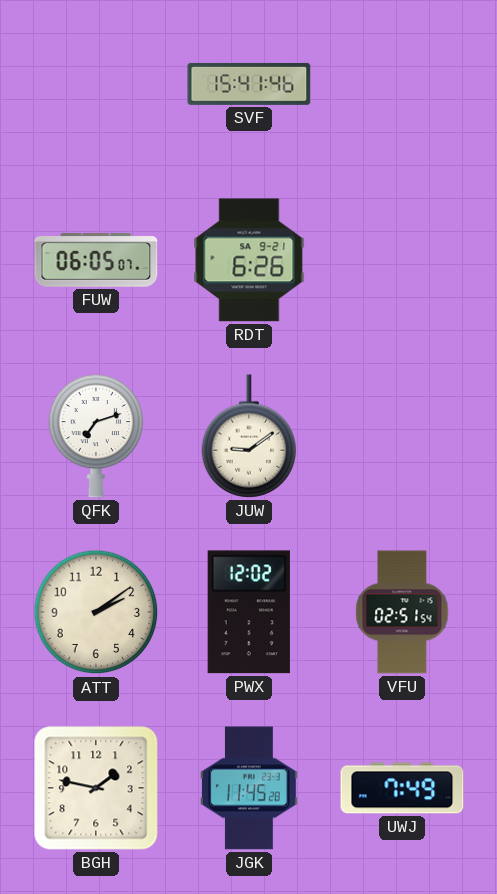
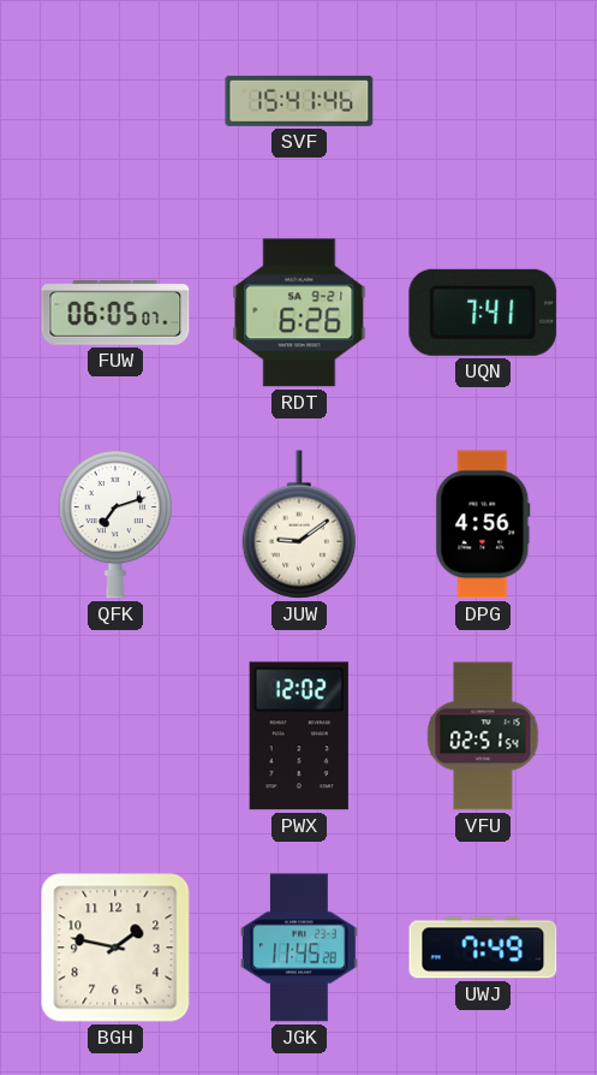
UQN: none -> 7:41
DPG: none -> 4:56
ATT: 2:09 -> none
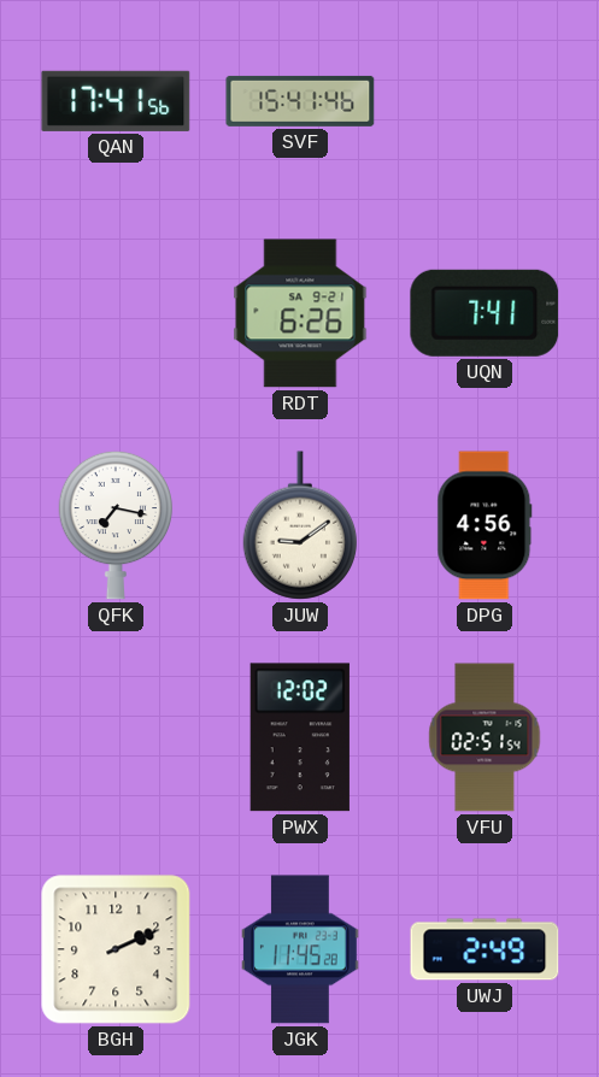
QAN: none -> 17:41
FUW: 06:05 -> none
QFK: 7:12 -> 7:17
BGH: 1:47 -> 2:11
UWJ: 7:49 -> 2:49
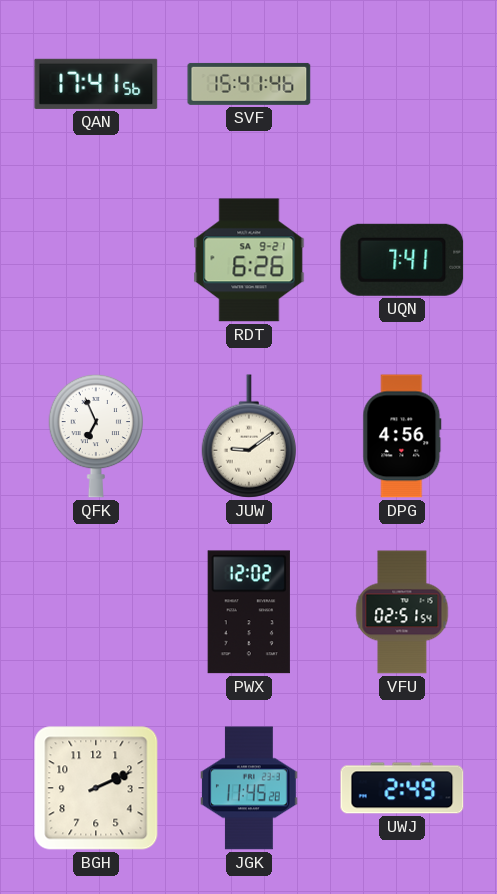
QFK: 7:17 -> 6:56
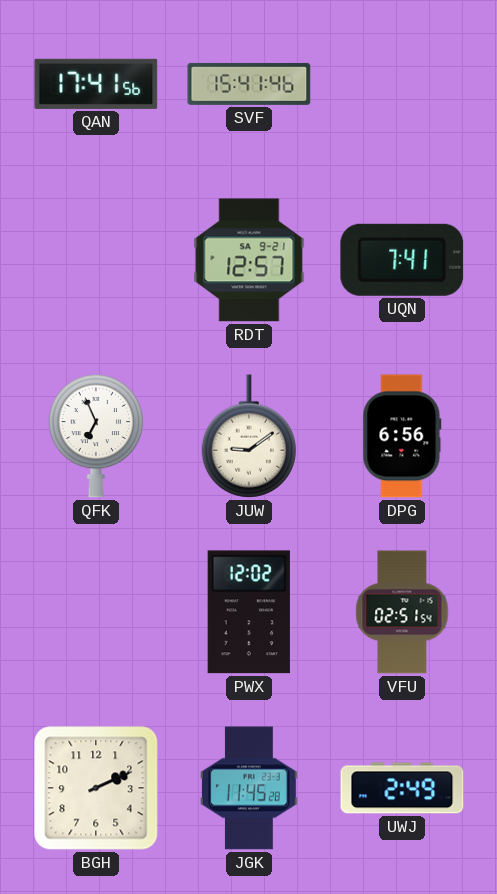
RDT: 6:26 -> 12:57
DPG: 4:56 -> 6:56
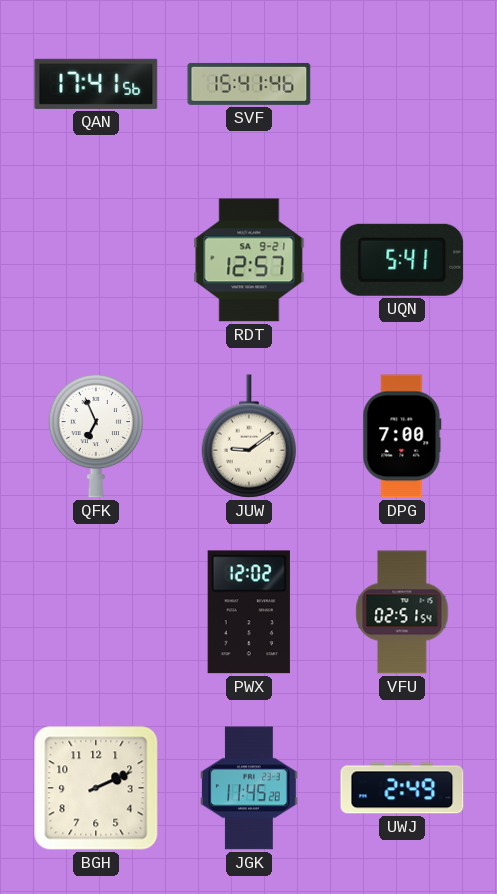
UQN: 7:41 -> 5:41
DPG: 6:56 -> 7:00
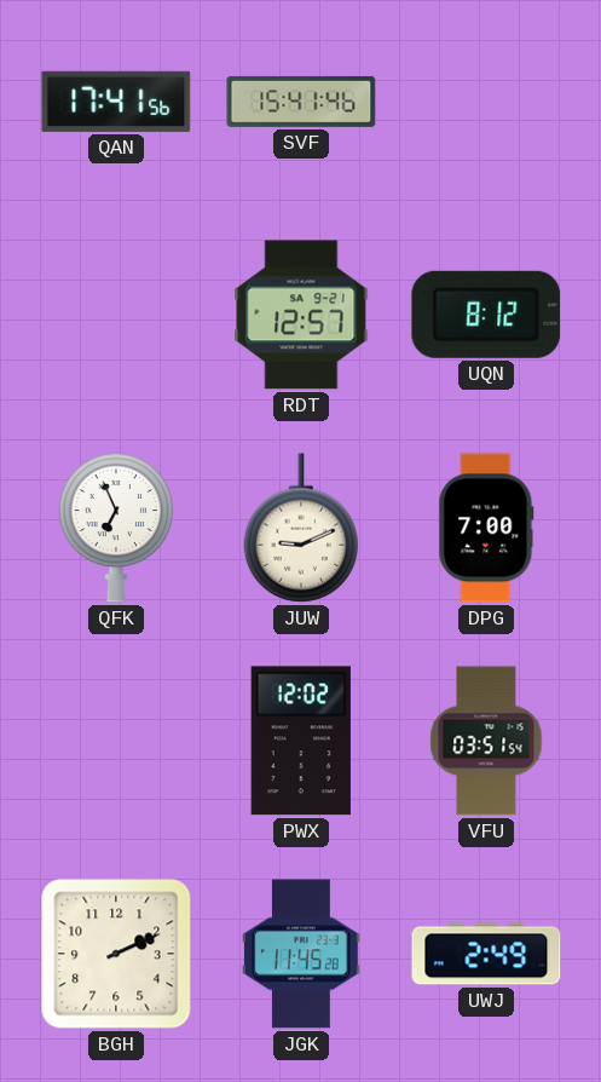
UQN: 5:41 -> 8:12
JUW: 9:09 -> 9:11
VFU: 02:51 -> 03:51
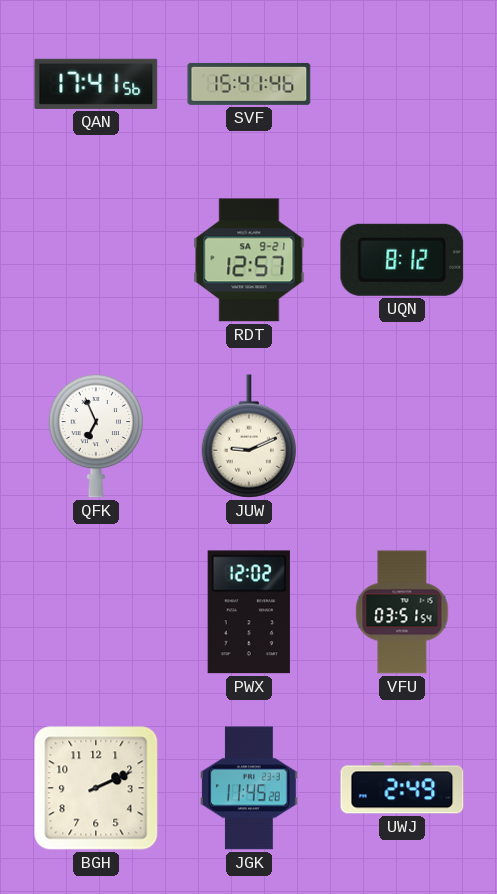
DPG: 7:00 -> none
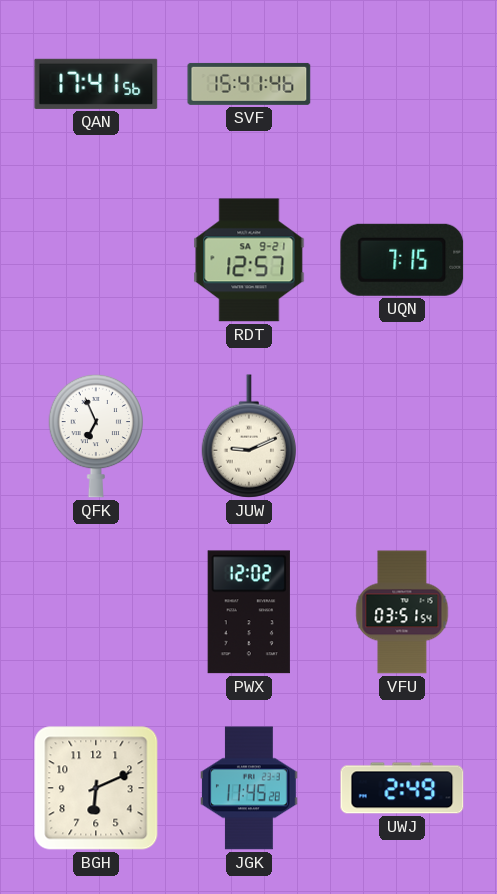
UQN: 8:12 -> 7:15
BGH: 2:11 -> 6:11
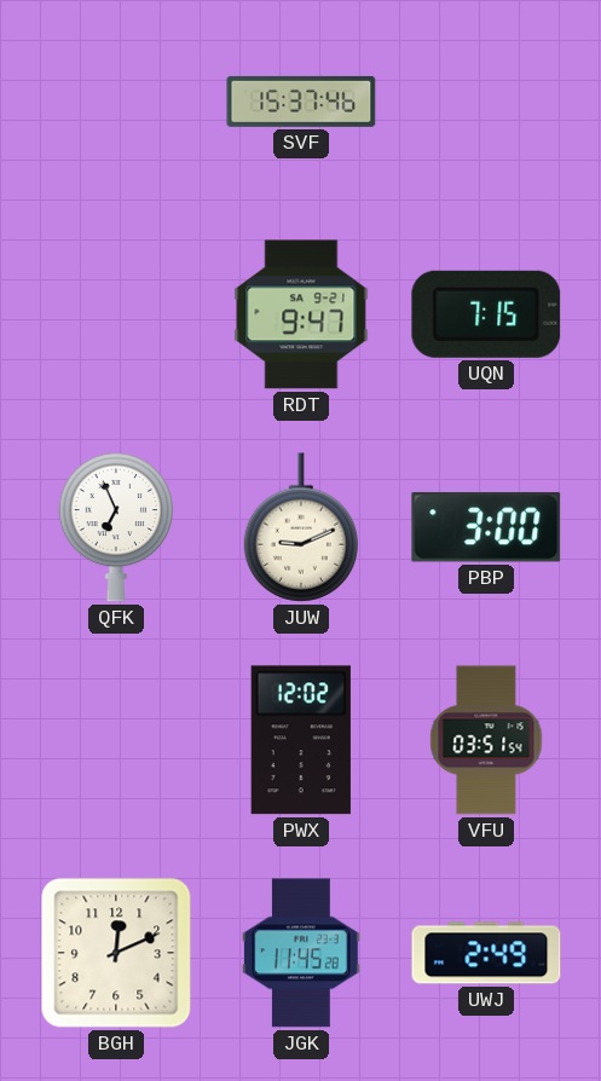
QAN: 17:41 -> none
SVF: 15:41 -> 15:37
RDT: 12:57 -> 9:47
PBP: none -> 3:00
BGH: 6:11 -> 12:11
